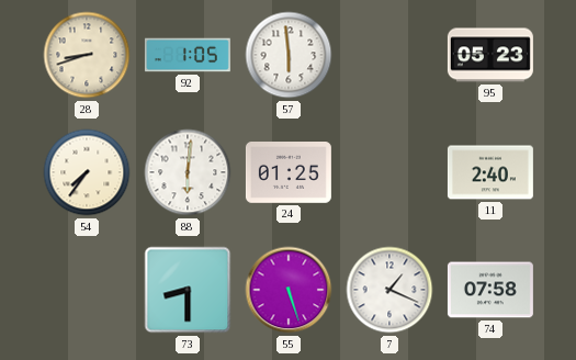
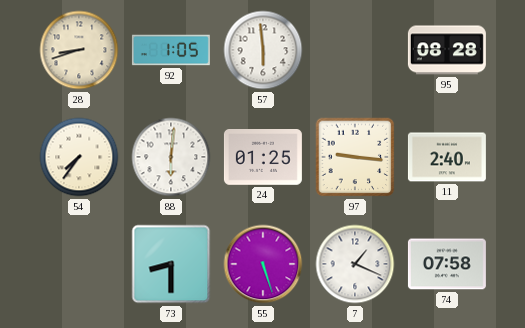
95: 05:23 -> 08:28
97: none -> 9:16
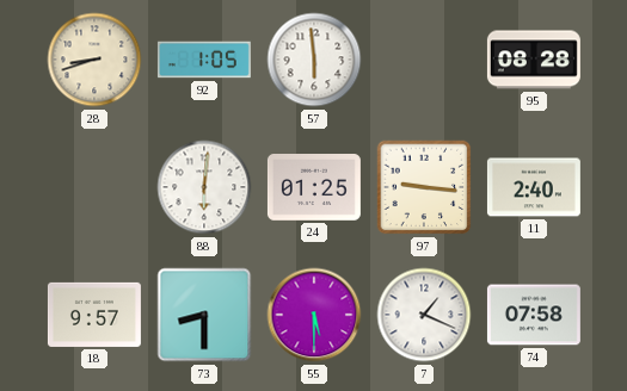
54: 7:36 -> none
18: none -> 9:57
55: 5:27 -> 5:30
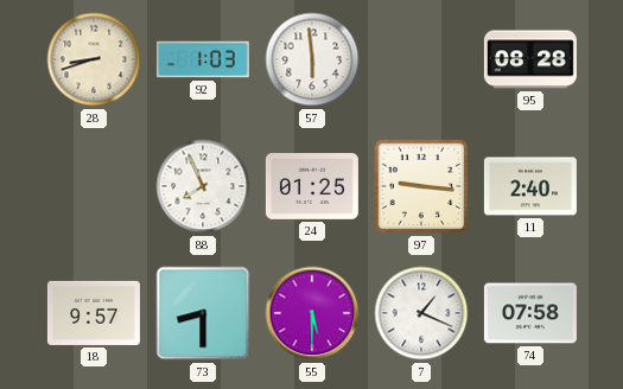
92: 1:05 -> 1:03
88: 6:01 -> 7:56
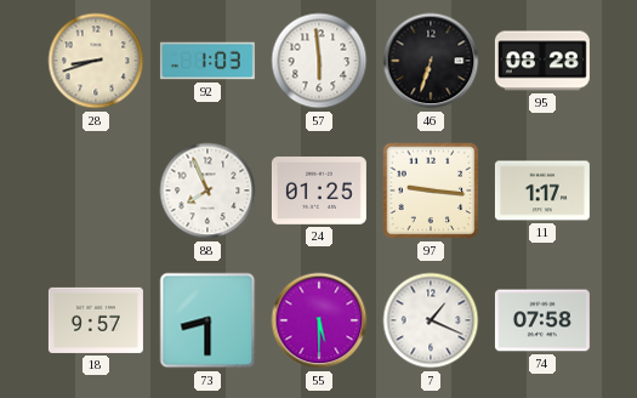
46: none -> 6:33
11: 2:40 -> 1:17
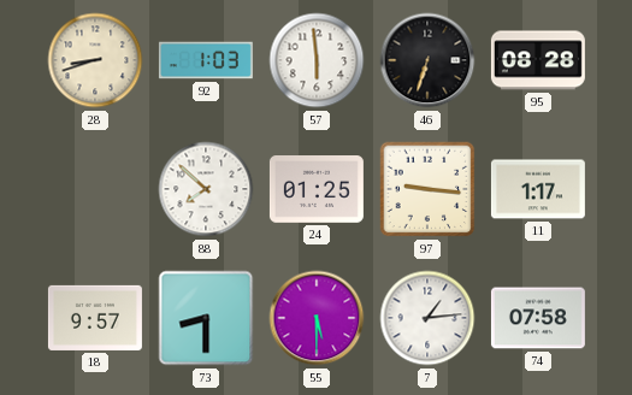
88: 7:56 -> 7:52
7: 1:19 -> 1:14
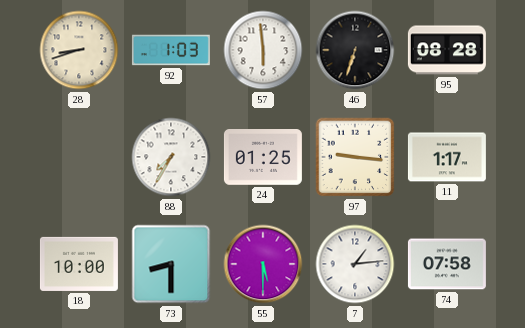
88: 7:52 -> 7:35
18: 9:57 -> 10:00
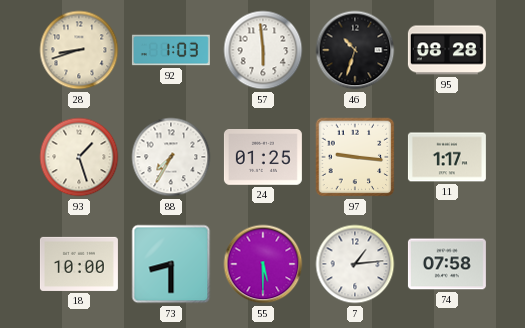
46: 6:33 -> 10:33
93: none -> 1:27
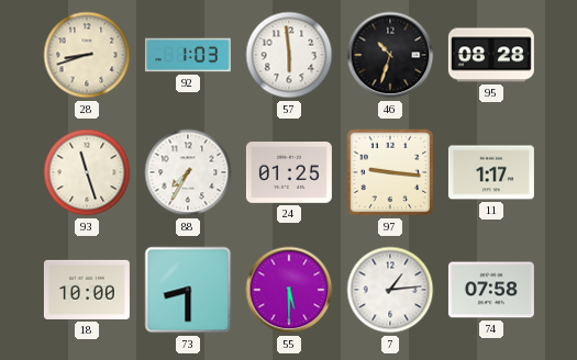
93: 1:27 -> 11:27
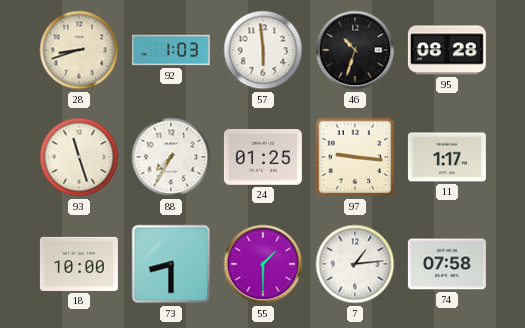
55: 5:30 -> 1:30
